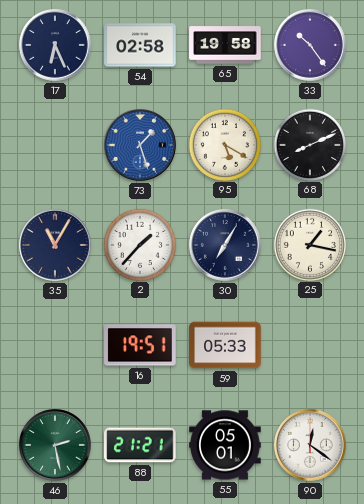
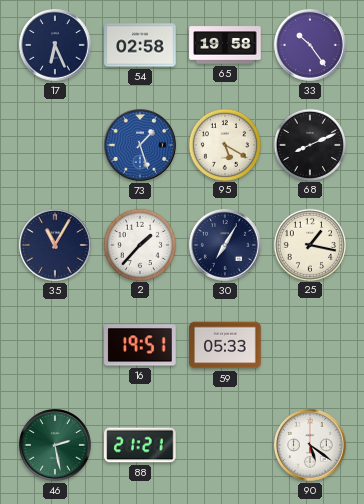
55: 05:01 -> none
90: 12:21 -> 5:21
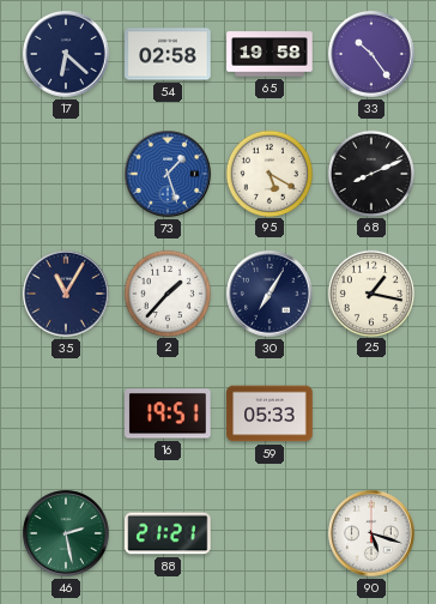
17: 6:26 -> 6:22
90: 5:21 -> 5:18
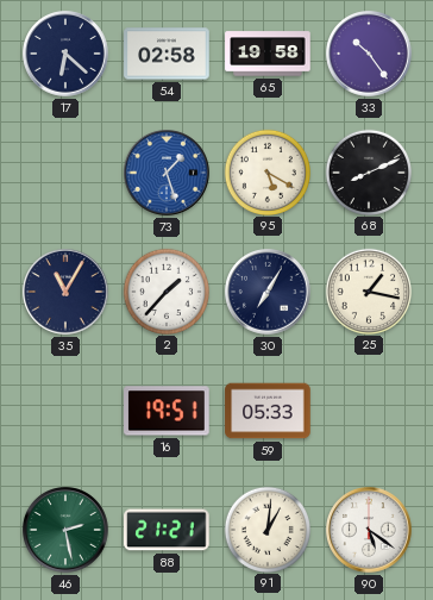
91: none -> 1:01
90: 5:18 -> 5:21
